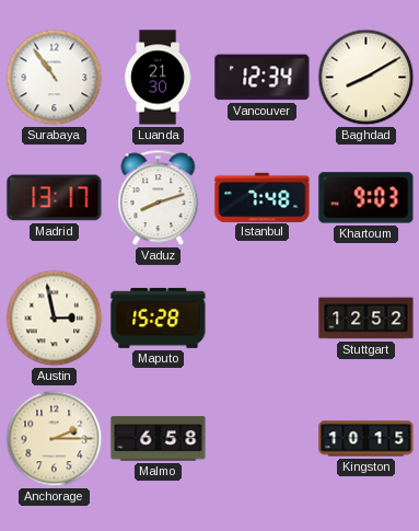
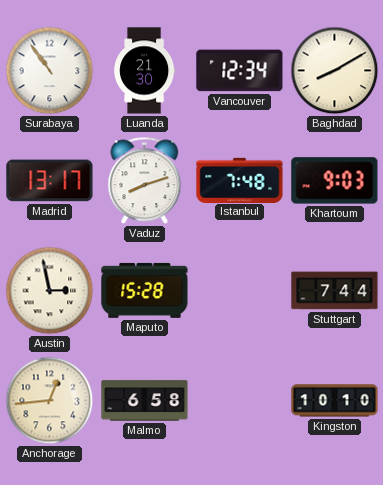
Stuttgart: 12:52 -> 7:44
Anchorage: 2:15 -> 12:44
Kingston: 10:15 -> 10:10
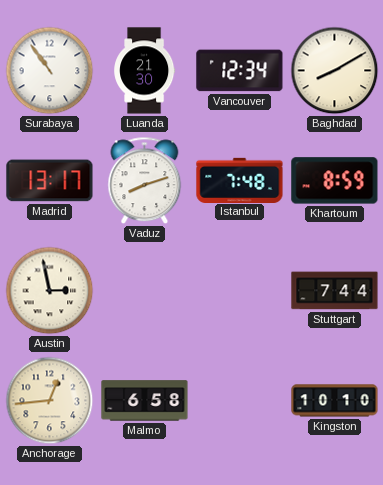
Khartoum: 9:03 -> 8:59
Maputo: 15:28 -> none
